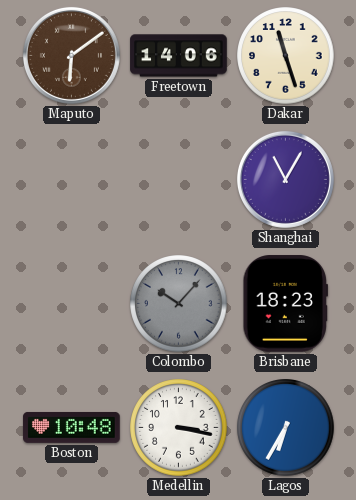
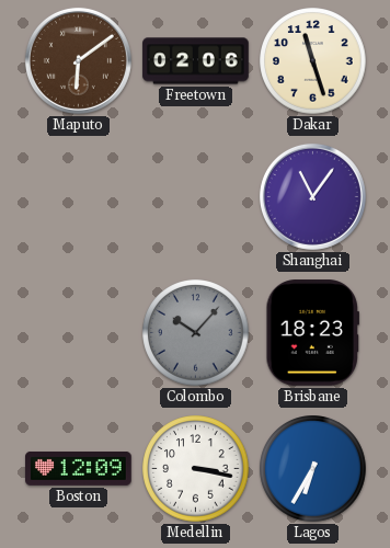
Freetown: 14:06 -> 02:06
Shanghai: 11:05 -> 11:06
Boston: 10:48 -> 12:09
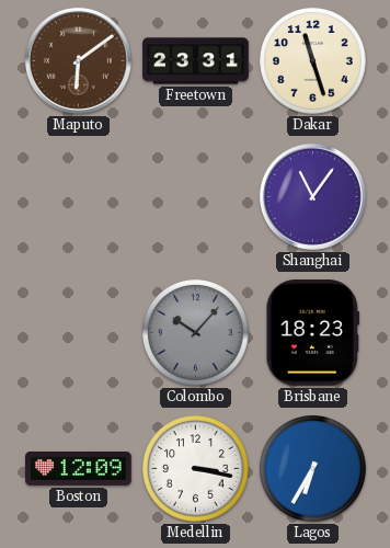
Freetown: 02:06 -> 23:31
